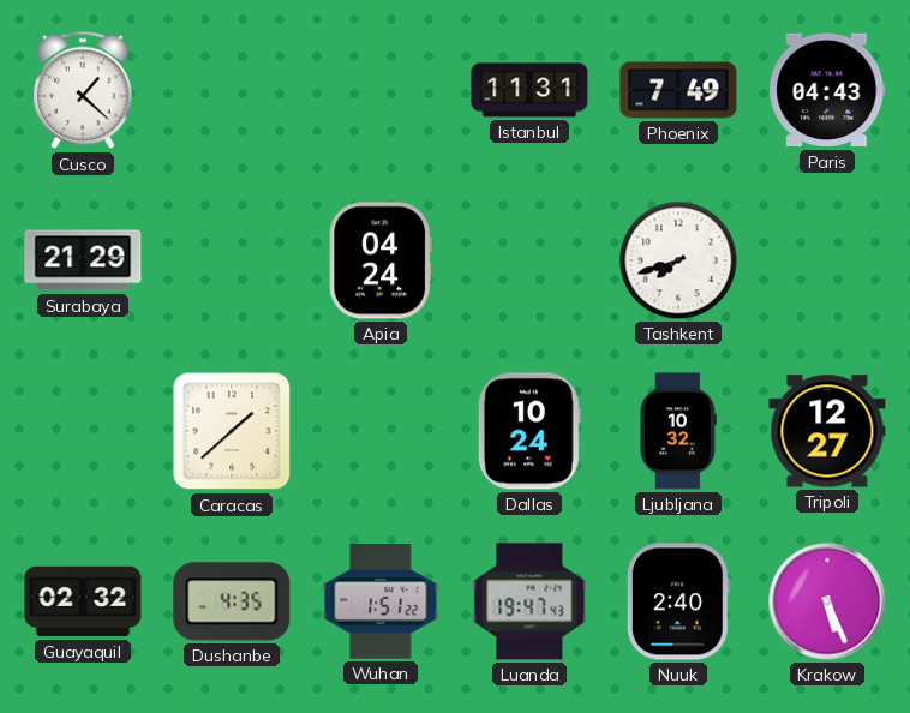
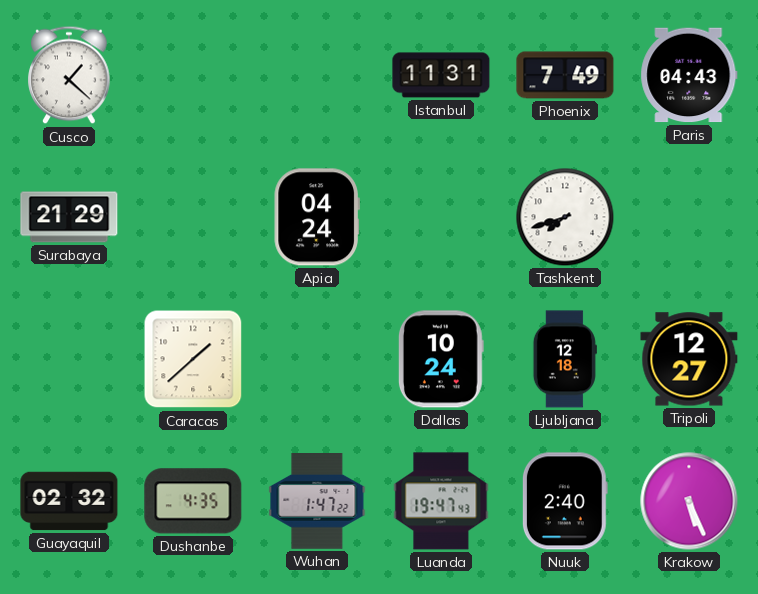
Ljubljana: 10:32 -> 12:18
Wuhan: 1:51 -> 1:47
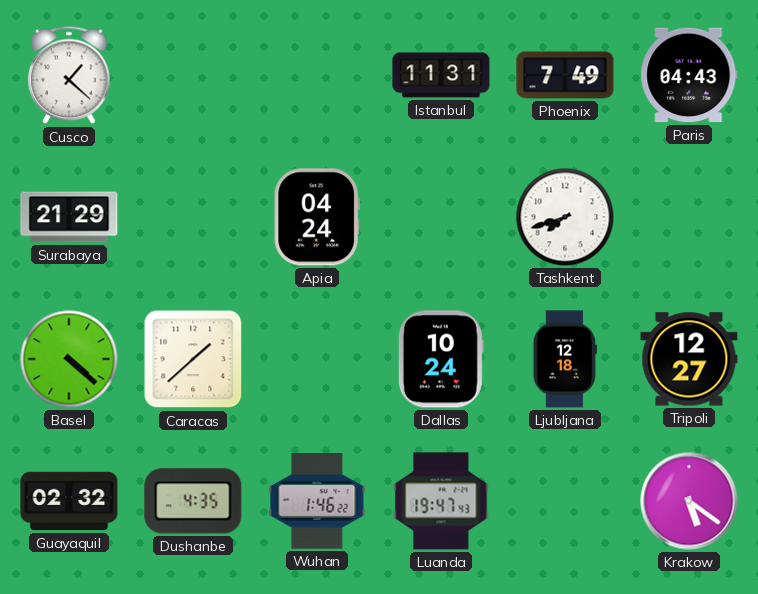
Basel: none -> 4:22
Wuhan: 1:47 -> 1:46
Nuuk: 2:40 -> none
Krakow: 5:26 -> 5:21
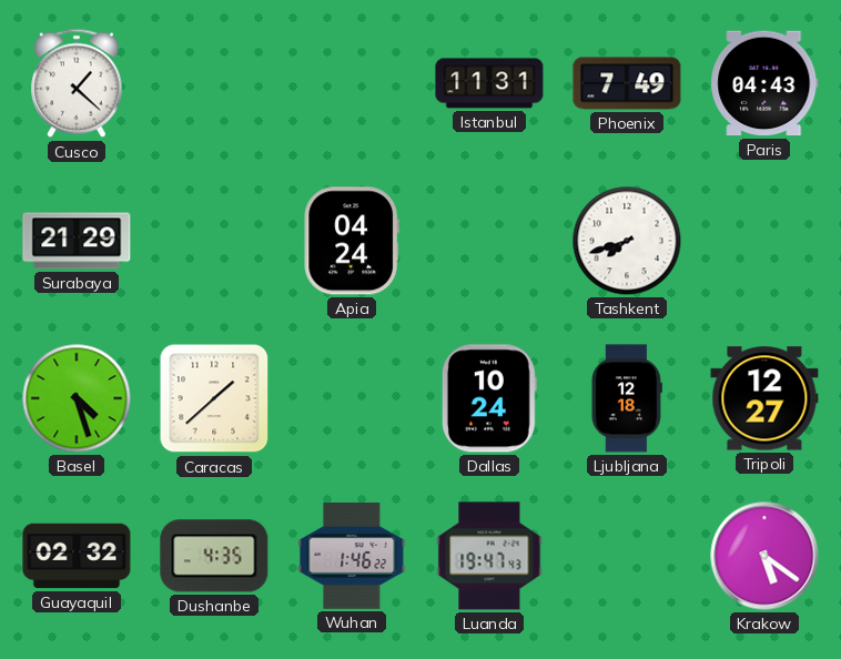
Basel: 4:22 -> 4:27
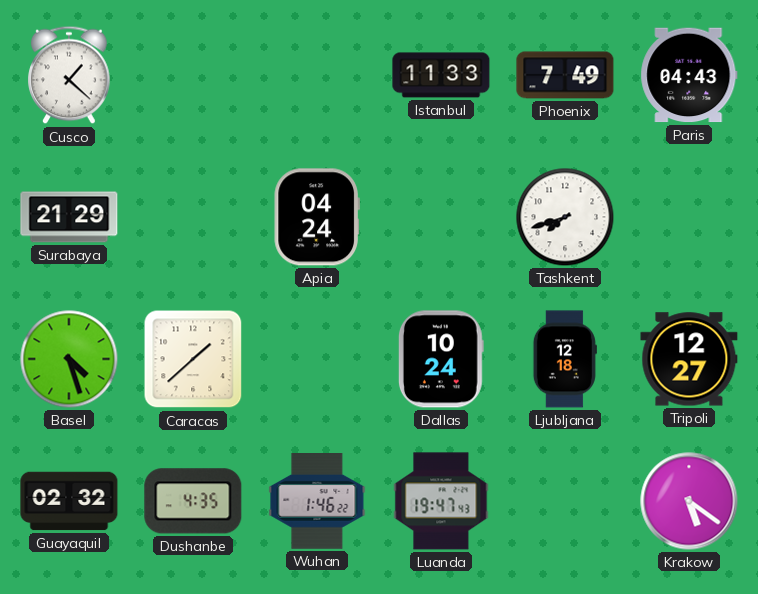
Istanbul: 11:31 -> 11:33
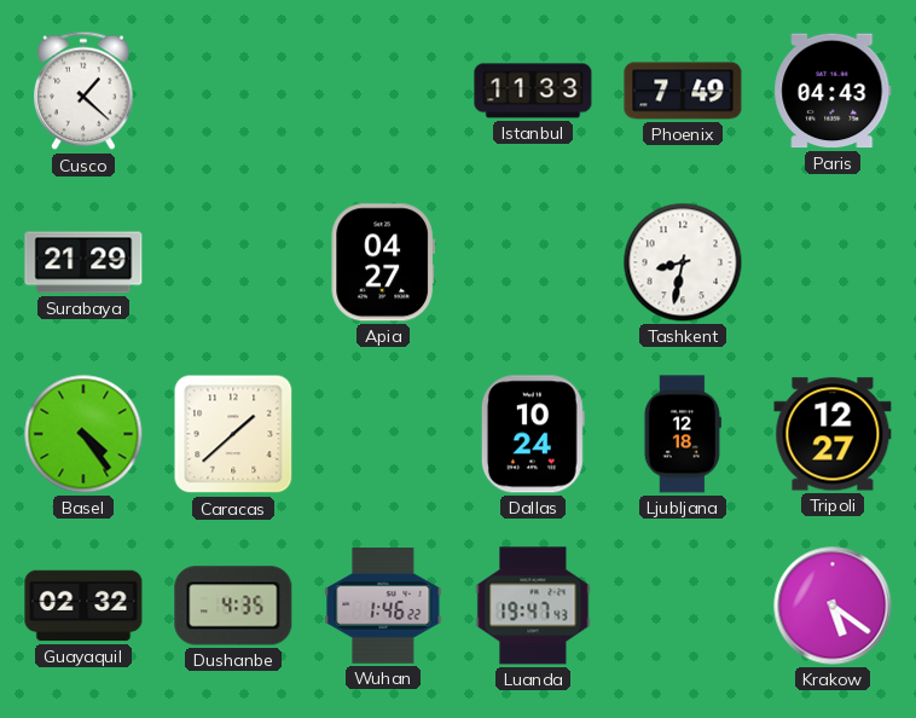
Apia: 04:24 -> 04:27
Tashkent: 7:42 -> 8:32
Basel: 4:27 -> 4:24
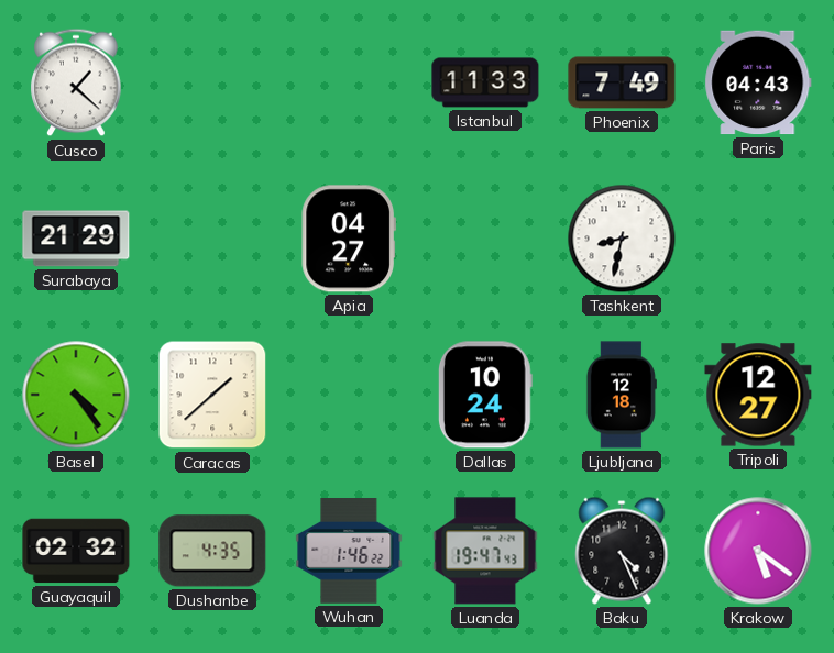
Baku: none -> 4:26
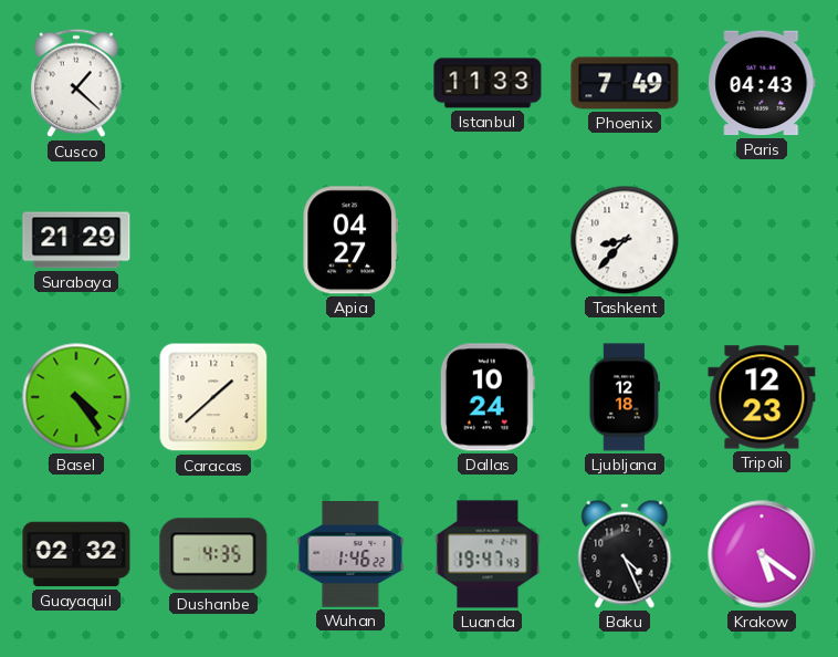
Tashkent: 8:32 -> 8:37
Tripoli: 12:27 -> 12:23
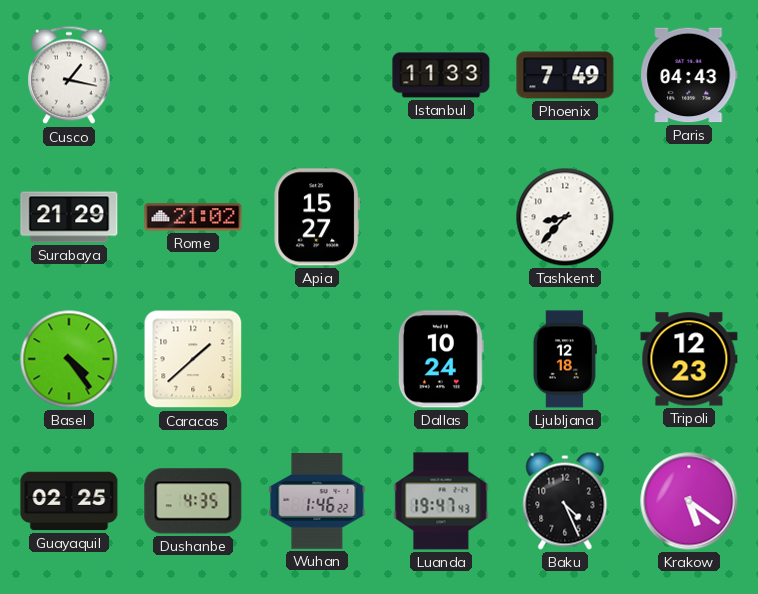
Cusco: 1:22 -> 1:17
Rome: none -> 21:02
Apia: 04:27 -> 15:27
Guayaquil: 02:32 -> 02:25
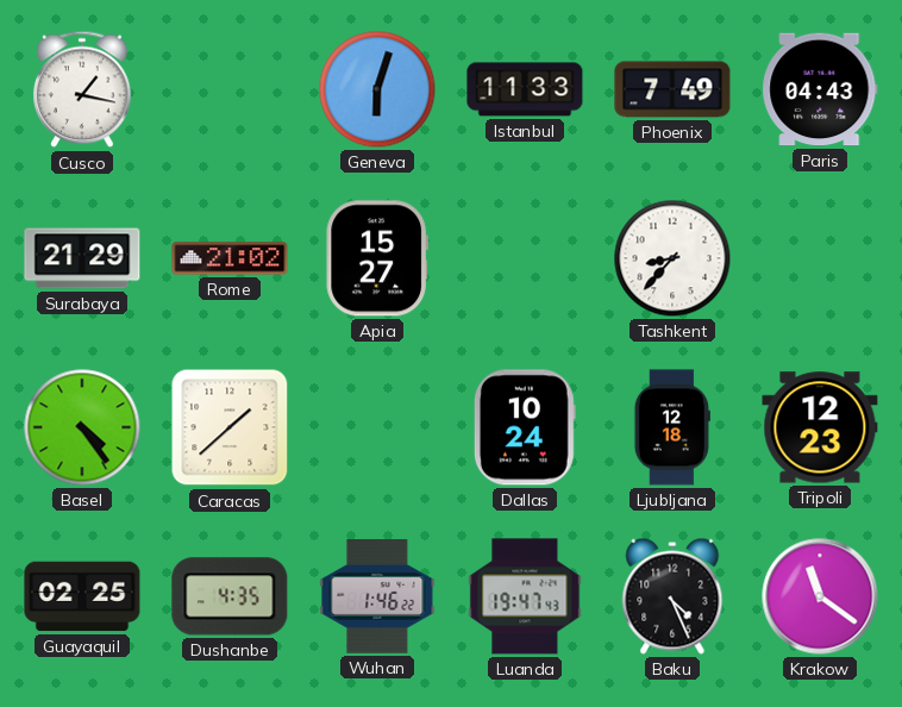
Geneva: none -> 6:03
Krakow: 5:21 -> 11:21
